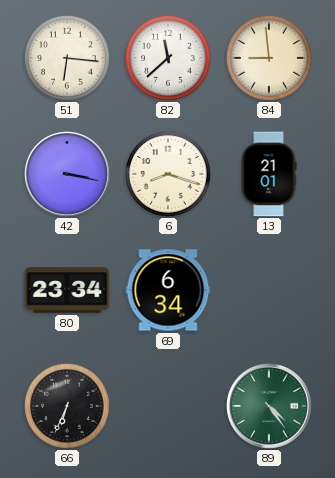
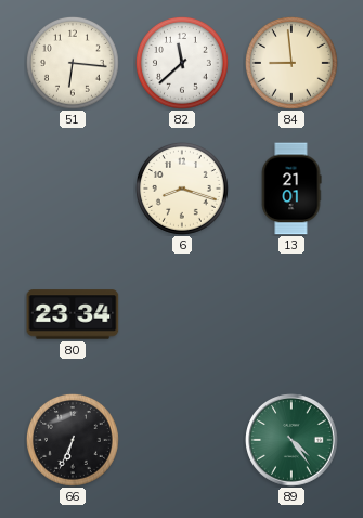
42: 3:17 -> none
69: 6:34 -> none
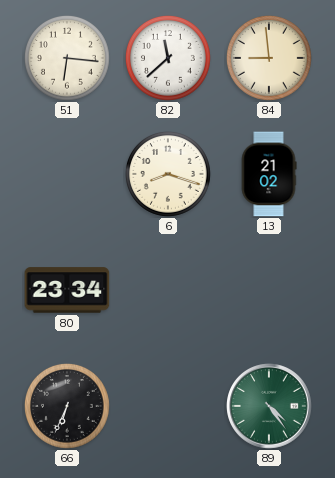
13: 21:01 -> 21:02
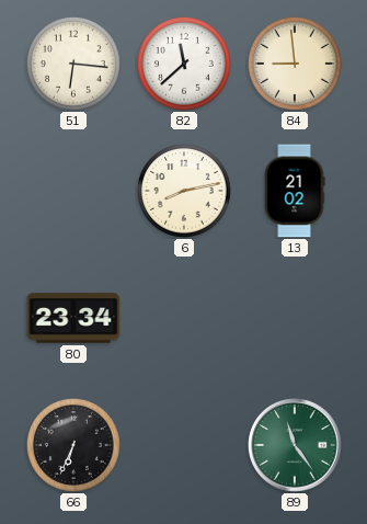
6: 8:18 -> 8:13
89: 4:24 -> 11:24
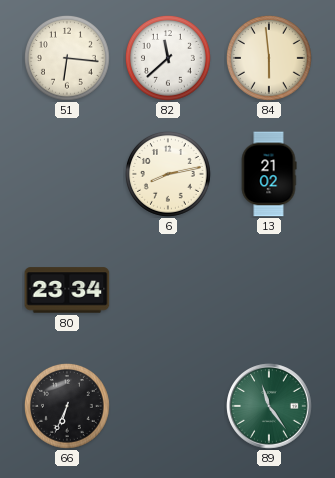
84: 8:59 -> 5:59
